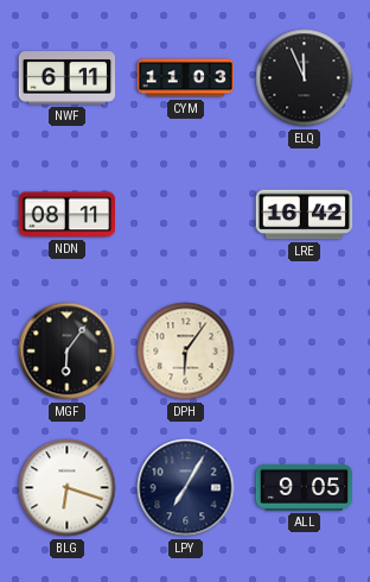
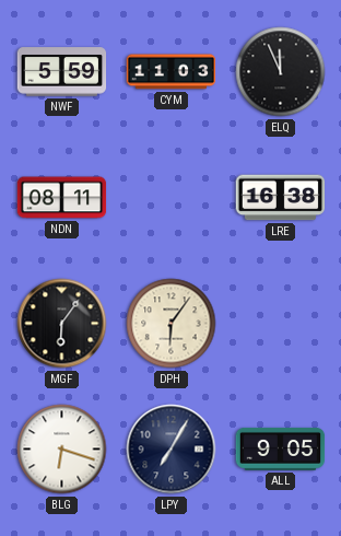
NWF: 6:11 -> 5:59
LRE: 16:42 -> 16:38
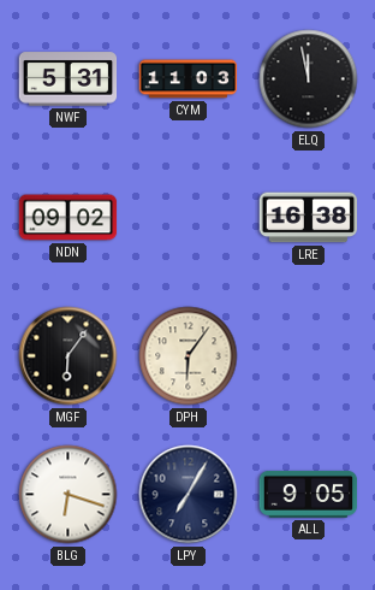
NWF: 5:59 -> 5:31
ELQ: 11:56 -> 11:58
NDN: 08:11 -> 09:02
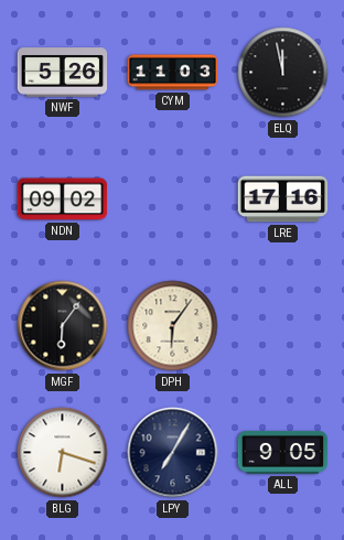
NWF: 5:31 -> 5:26
LRE: 16:38 -> 17:16
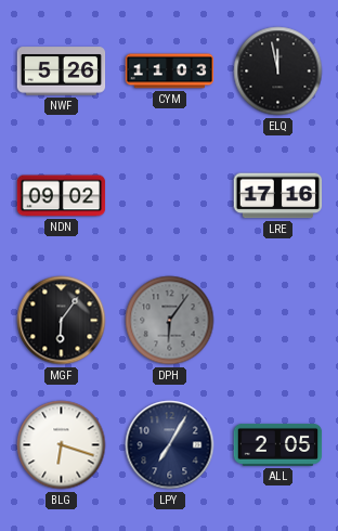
DPH dial: cream -> grey
ALL: 9:05 -> 2:05
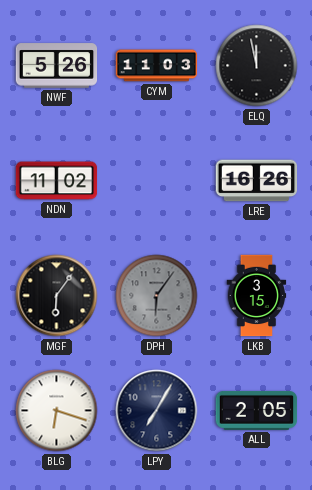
NDN: 09:02 -> 11:02
LRE: 17:16 -> 16:26
LKB: none -> 3:15
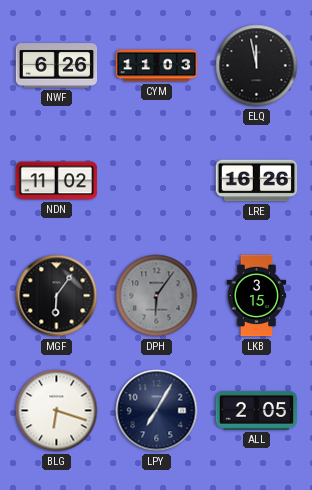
NWF: 5:26 -> 6:26
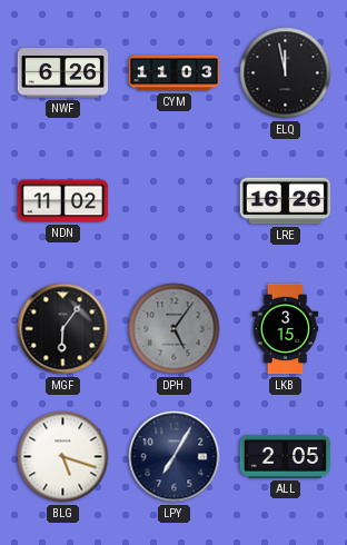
DPH: 6:06 -> 5:06
BLG: 6:18 -> 5:18
